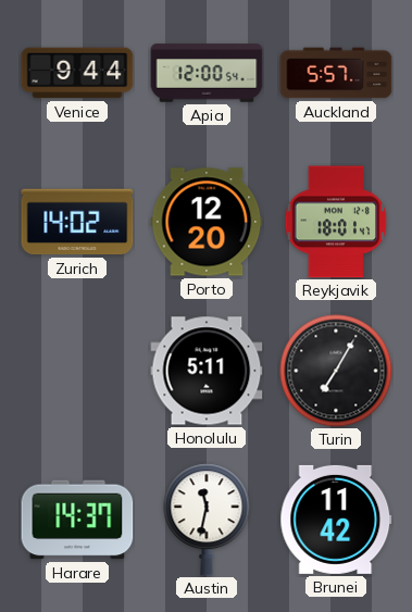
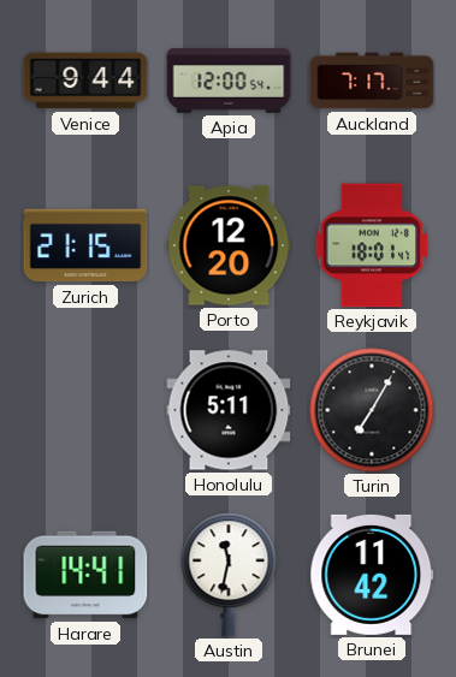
Auckland: 5:57 -> 7:17
Zurich: 14:02 -> 21:15
Harare: 14:37 -> 14:41
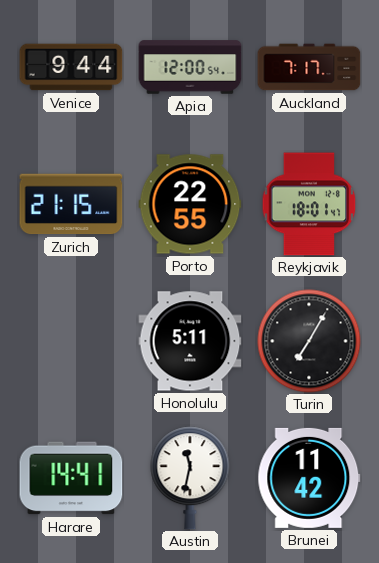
Porto: 12:20 -> 22:55
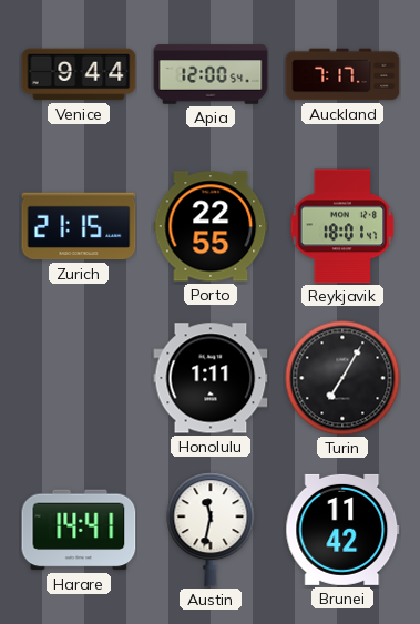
Honolulu: 5:11 -> 1:11
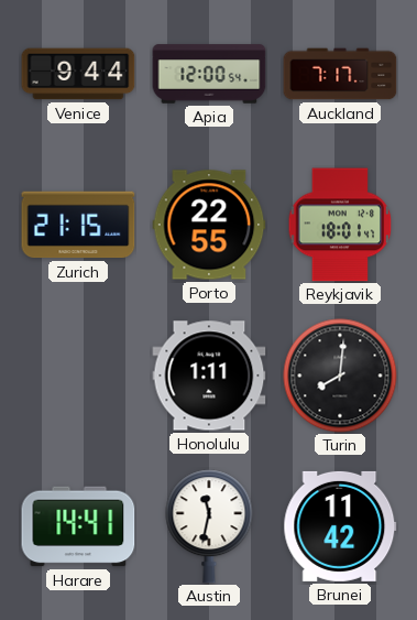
Turin: 7:05 -> 8:01
